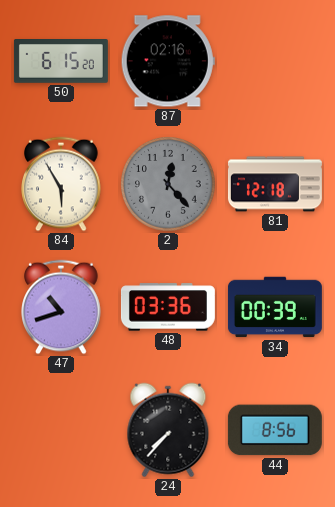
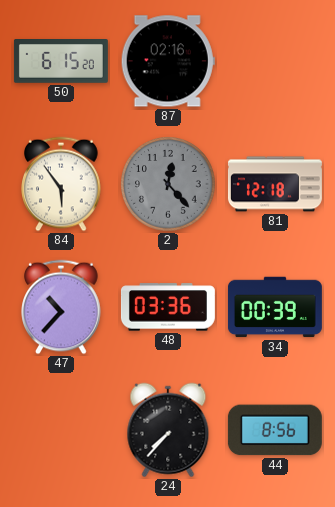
84: 5:55 -> 5:54
47: 10:42 -> 10:37
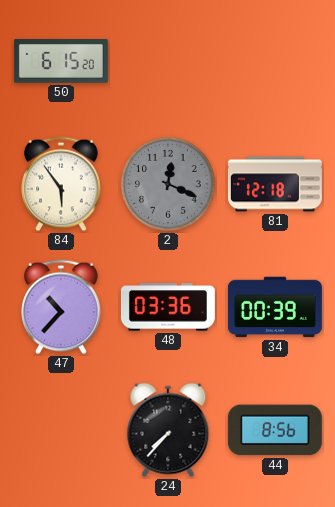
87: 02:16 -> none
2: 12:23 -> 12:19
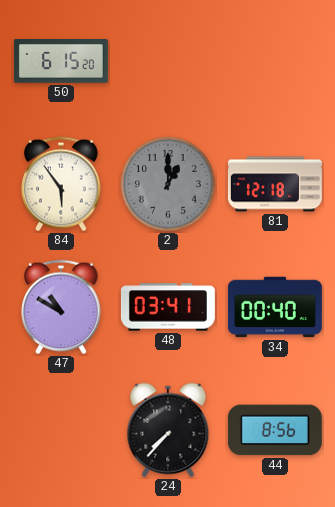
2: 12:19 -> 1:00
47: 10:37 -> 10:50
48: 03:36 -> 03:41
34: 00:39 -> 00:40
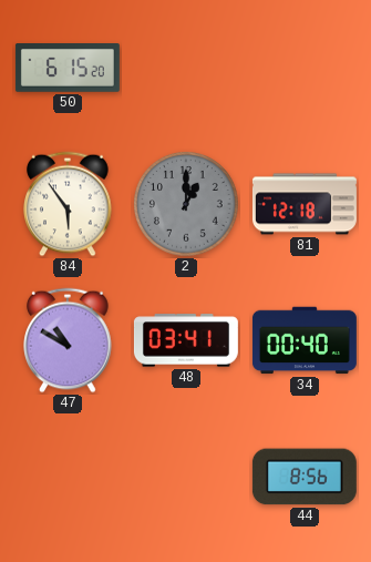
24: 7:37 -> none
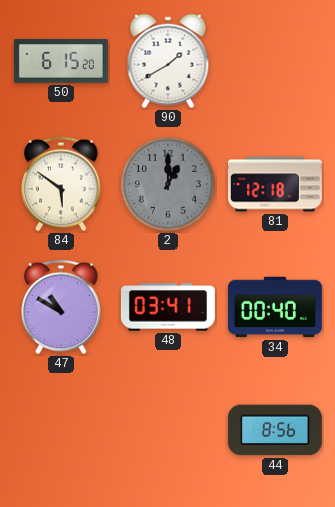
90: none -> 1:40
84: 5:54 -> 5:51
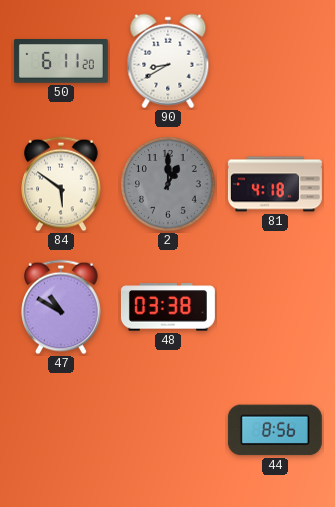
50: 6:15 -> 6:11
90: 1:40 -> 8:40
81: 12:18 -> 4:18
48: 03:41 -> 03:38
34: 00:40 -> none
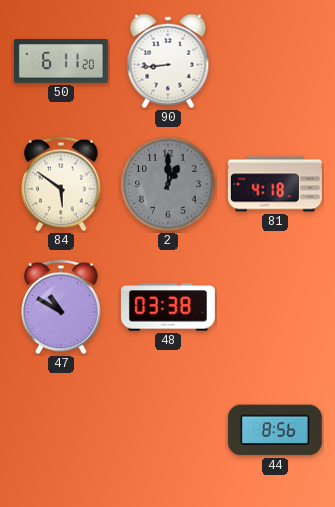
90: 8:40 -> 8:44
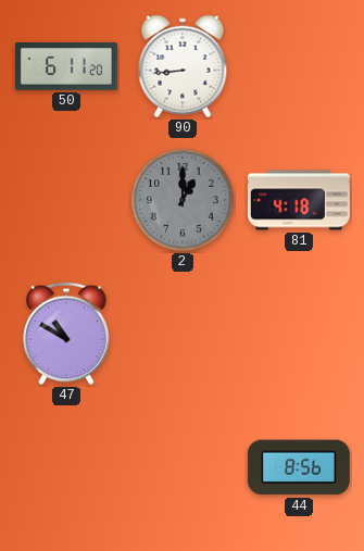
84: 5:51 -> none
48: 03:38 -> none
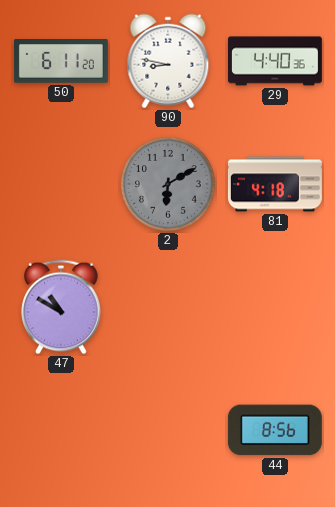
90: 8:44 -> 8:47
29: none -> 4:40
2: 1:00 -> 6:10
